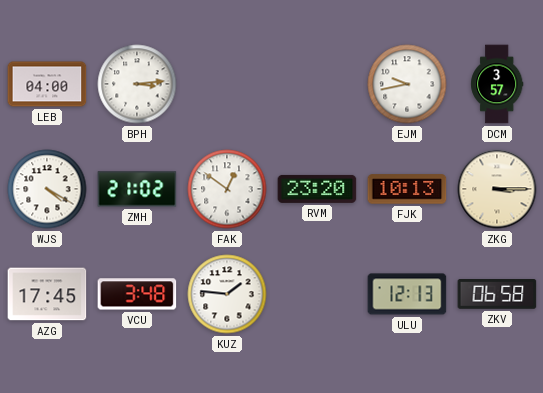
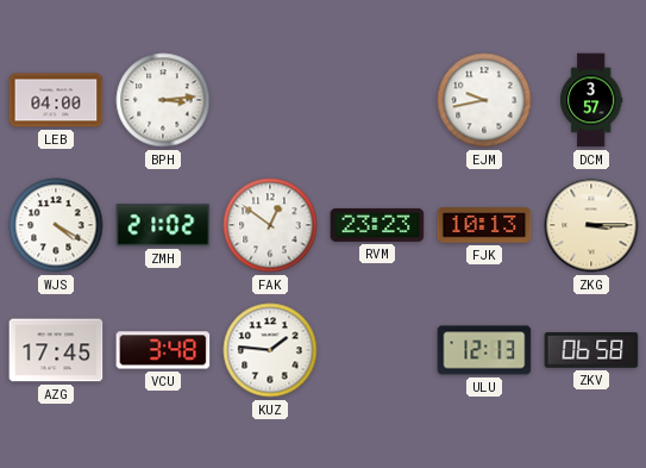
RVM: 23:20 -> 23:23
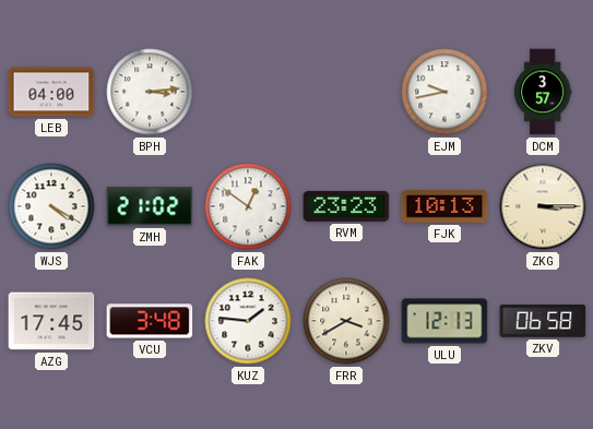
FRR: none -> 3:40
